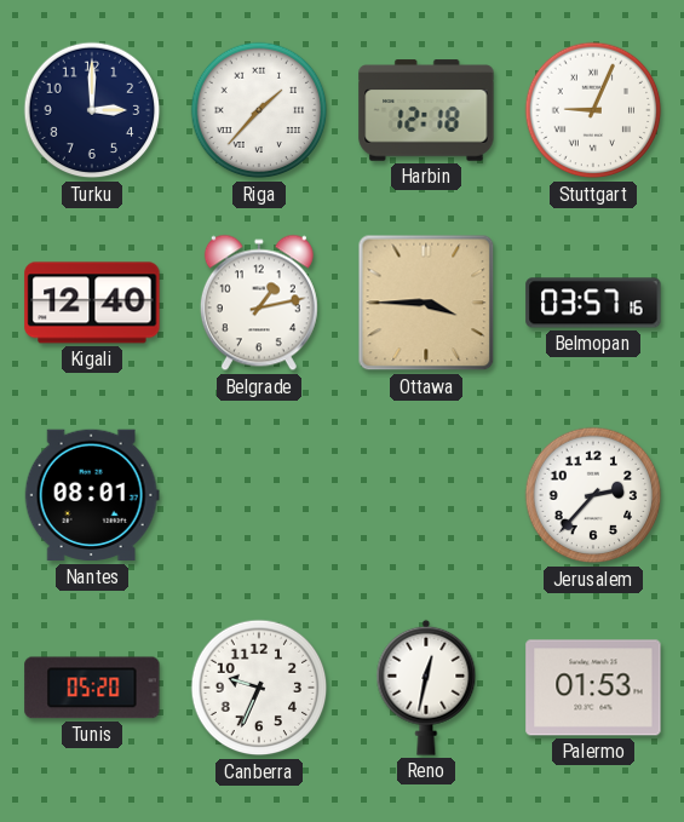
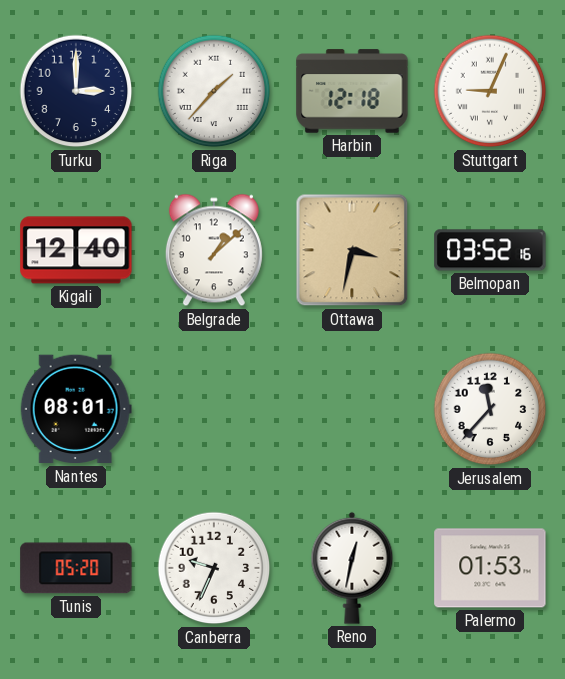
Belgrade: 1:13 -> 1:08
Ottawa: 3:45 -> 3:32
Belmopan: 03:57 -> 03:52
Jerusalem: 2:37 -> 11:37
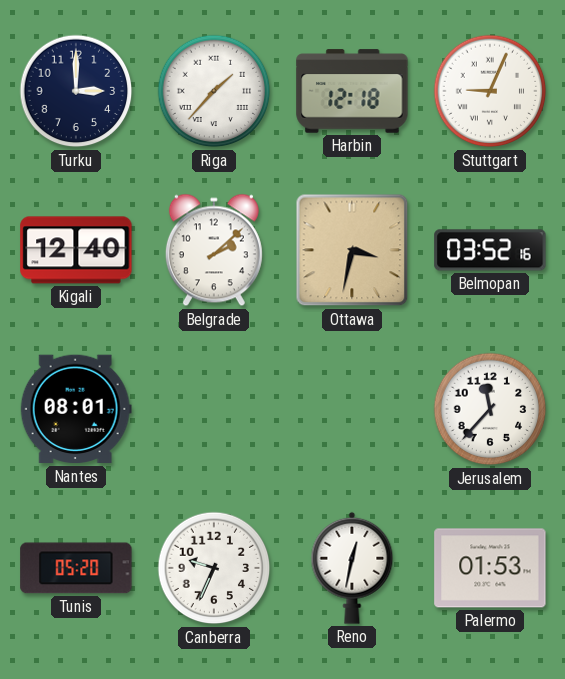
Belgrade: 1:08 -> 2:08
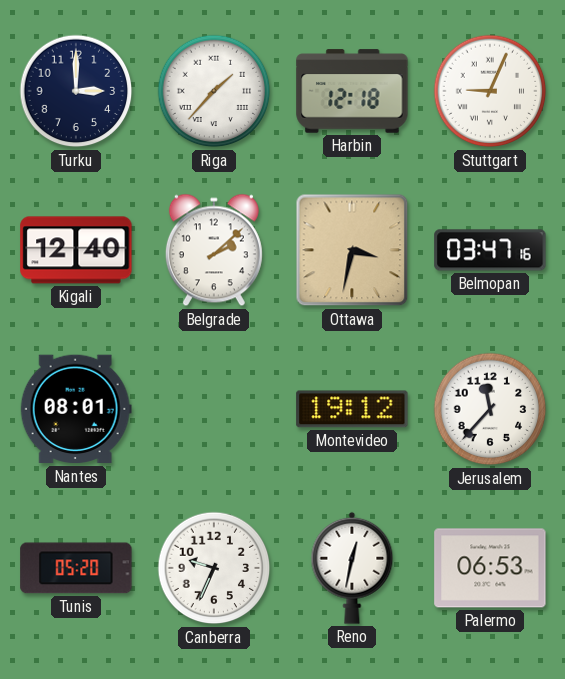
Belmopan: 03:52 -> 03:47
Montevideo: none -> 19:12
Palermo: 01:53 -> 06:53
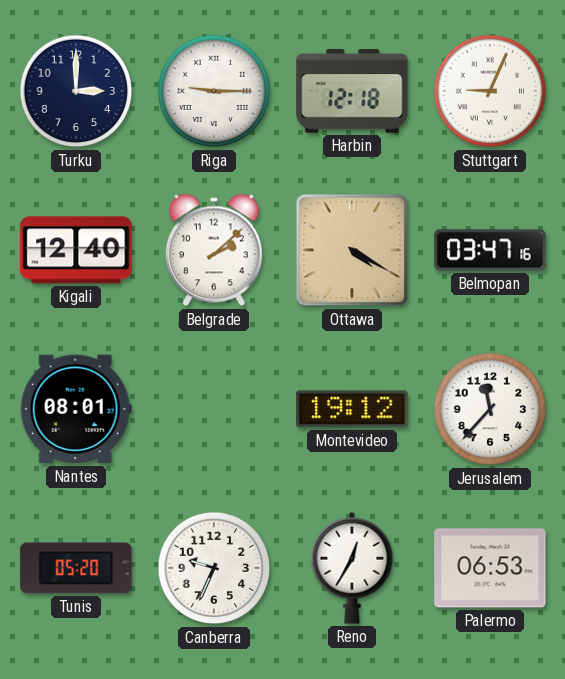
Riga: 1:37 -> 9:15
Ottawa: 3:32 -> 4:20
Reno: 12:32 -> 12:35
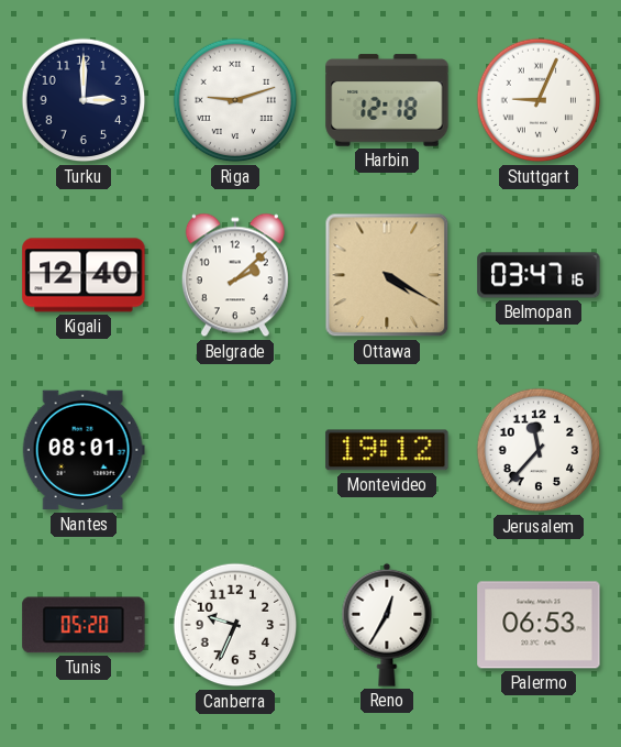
Riga: 9:15 -> 9:12
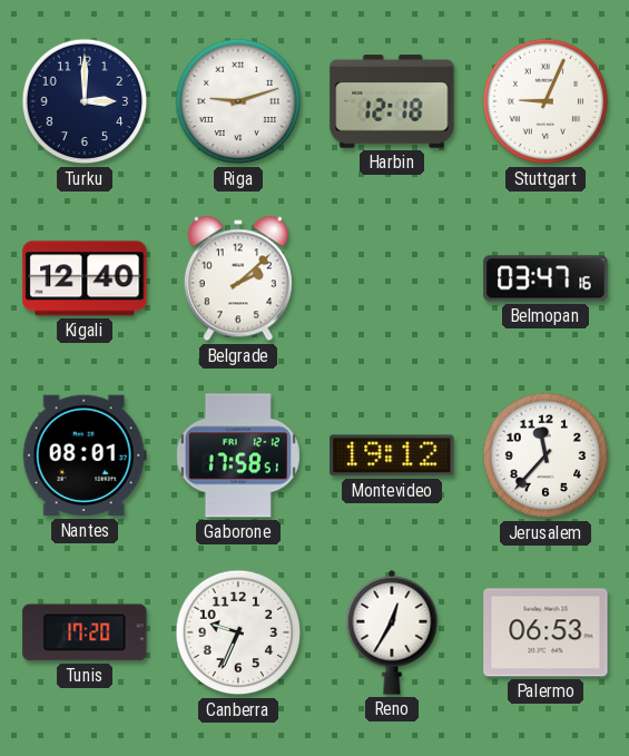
Ottawa: 4:20 -> none
Gaborone: none -> 17:58
Tunis: 05:20 -> 17:20
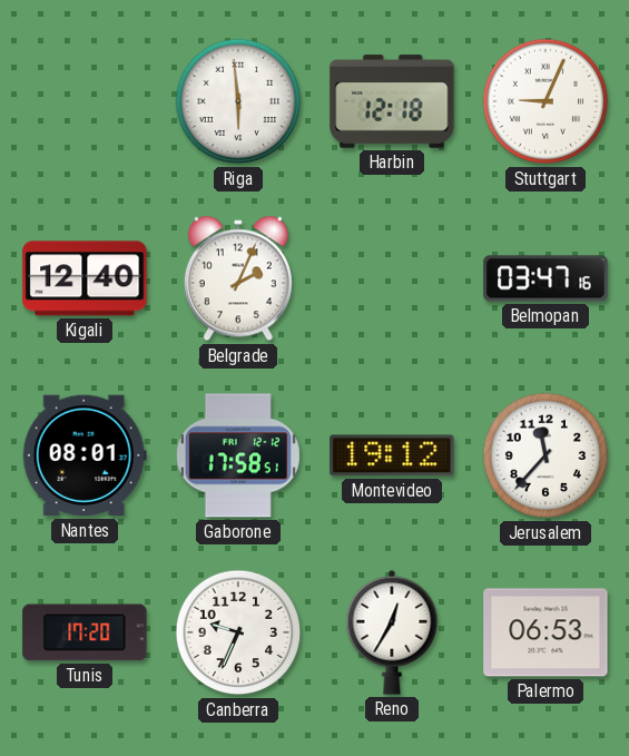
Turku: 3:00 -> none
Riga: 9:12 -> 5:59
Belgrade: 2:08 -> 2:04
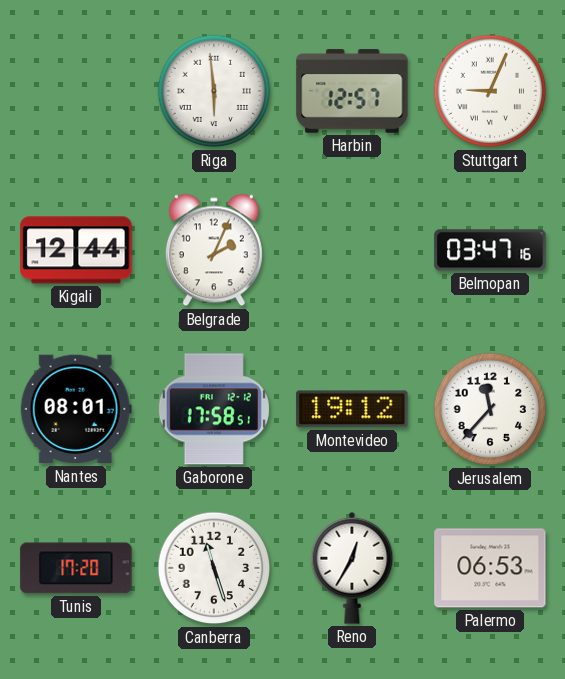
Harbin: 12:18 -> 12:57
Kigali: 12:40 -> 12:44
Canberra: 9:34 -> 11:27
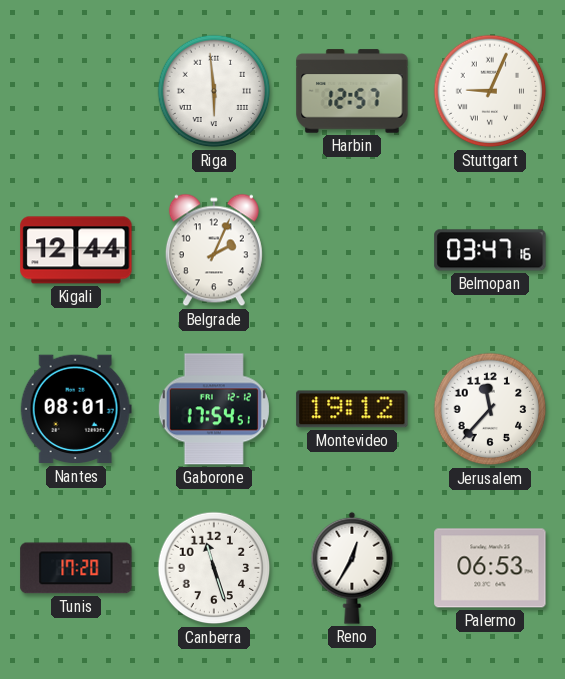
Gaborone: 17:58 -> 17:54
